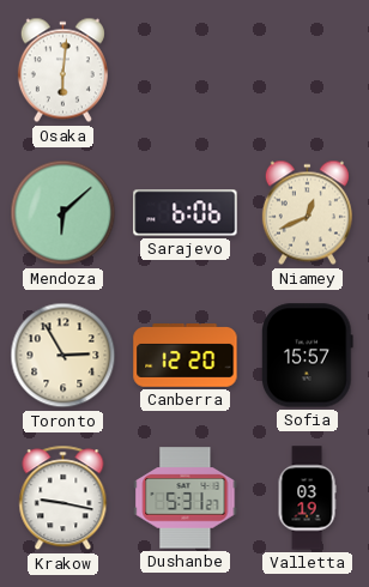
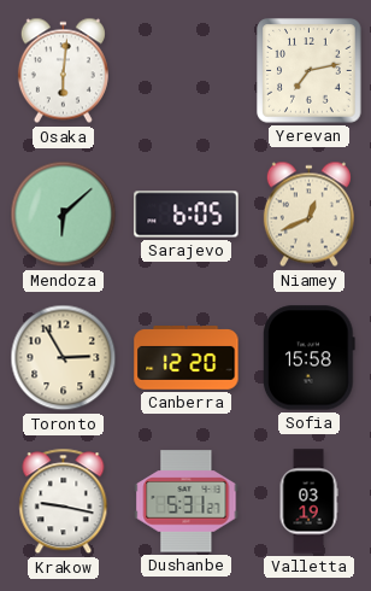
Yerevan: none -> 7:13
Sarajevo: 6:06 -> 6:05
Sofia: 15:57 -> 15:58
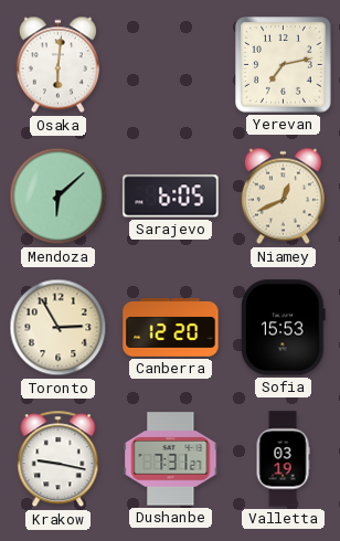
Sofia: 15:58 -> 15:53
Dushanbe: 5:31 -> 7:31
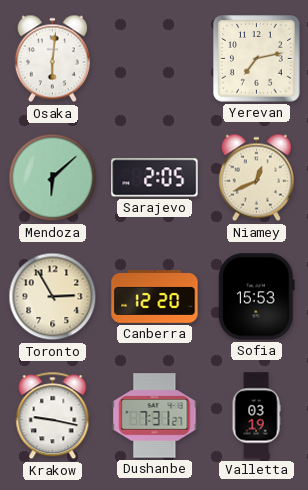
Sarajevo: 6:05 -> 2:05
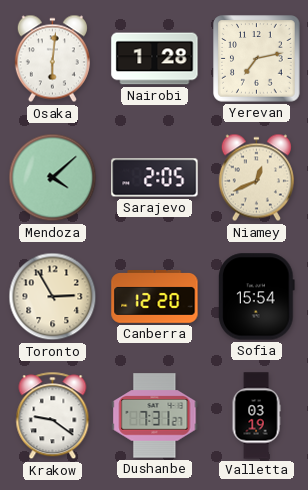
Nairobi: none -> 1:28
Mendoza: 6:08 -> 4:08
Sofia: 15:53 -> 15:54
Krakow: 9:17 -> 9:21
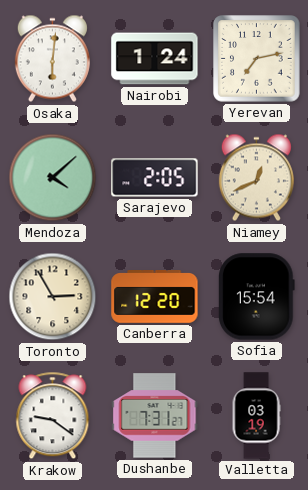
Nairobi: 1:28 -> 1:24
